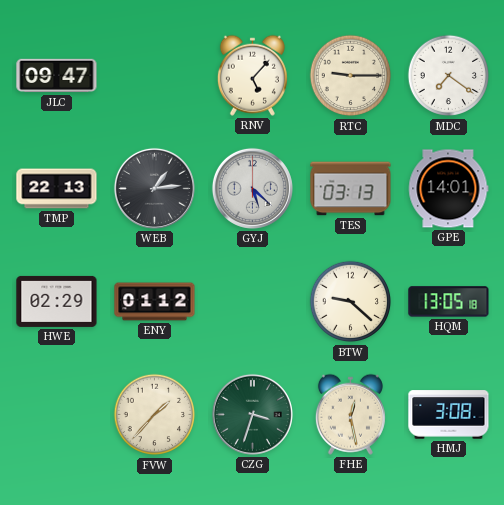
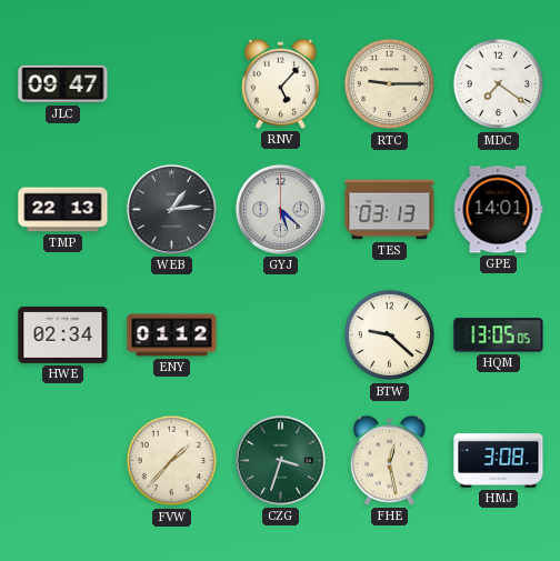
HWE: 02:29 -> 02:34
HQM: 13:05:18 -> 13:05:05
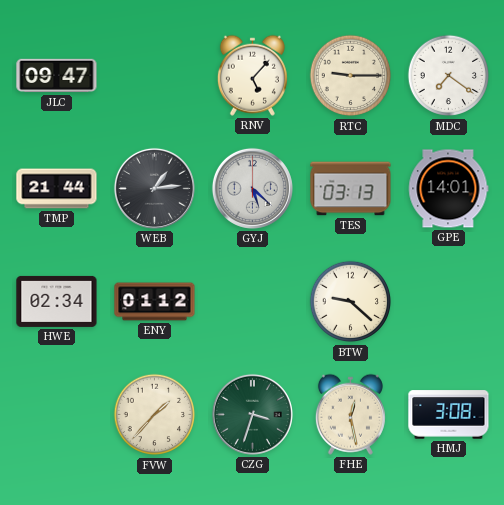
TMP: 22:13 -> 21:44
HQM: 13:05 -> none
